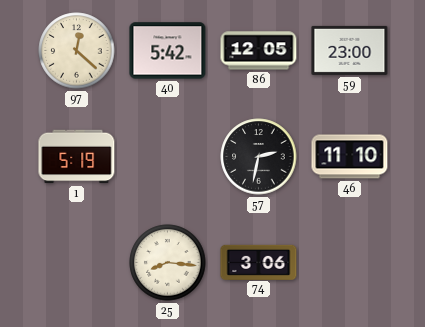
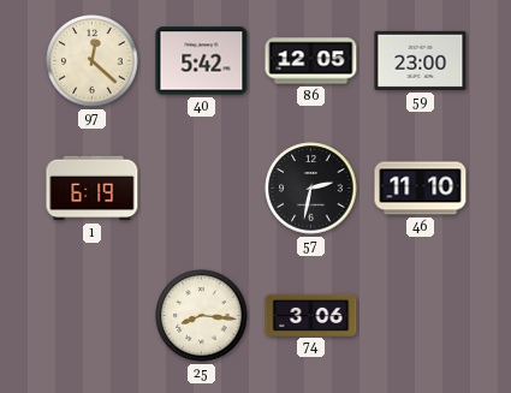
1: 5:19 -> 6:19
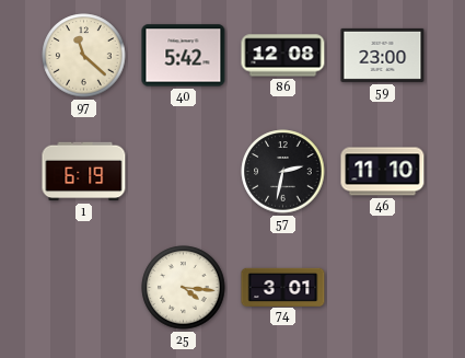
97: 12:22 -> 11:22
86: 12:05 -> 12:08
25: 8:16 -> 4:16
74: 3:06 -> 3:01
